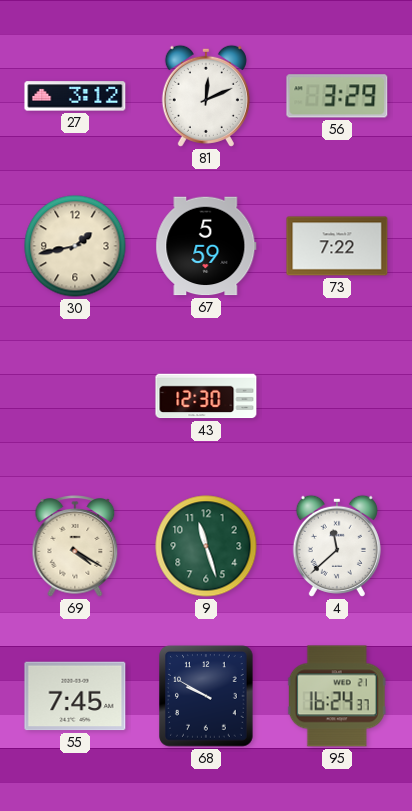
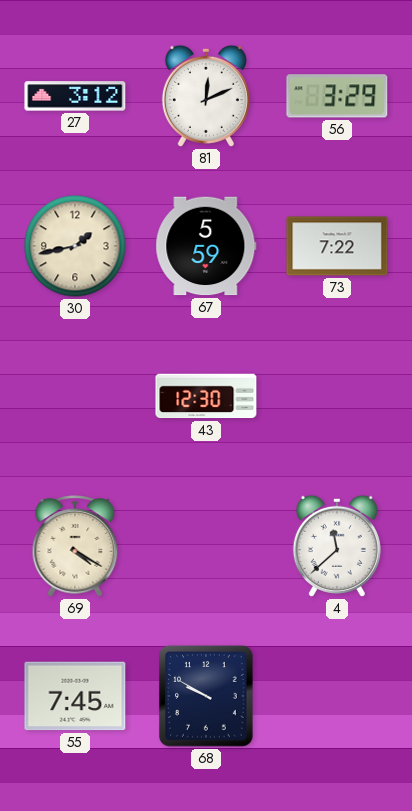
9: 11:27 -> none
95: 16:24 -> none
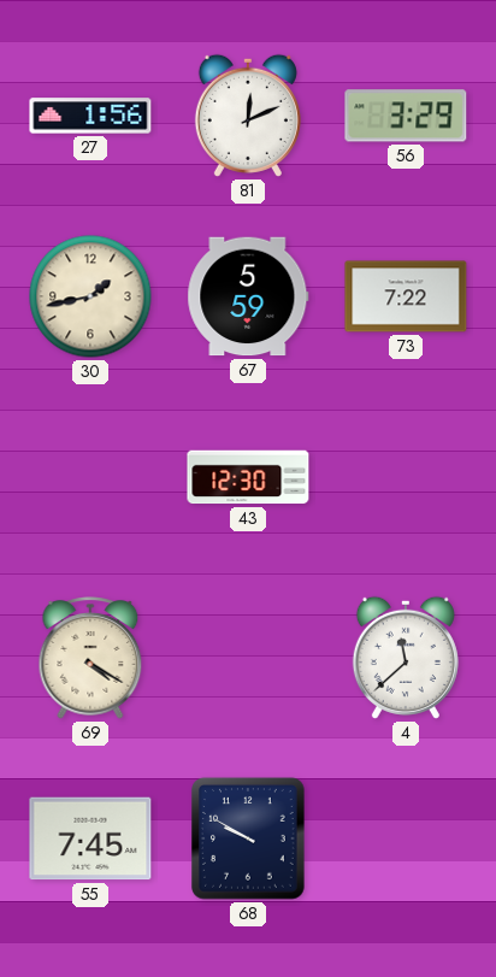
27: 3:12 -> 1:56
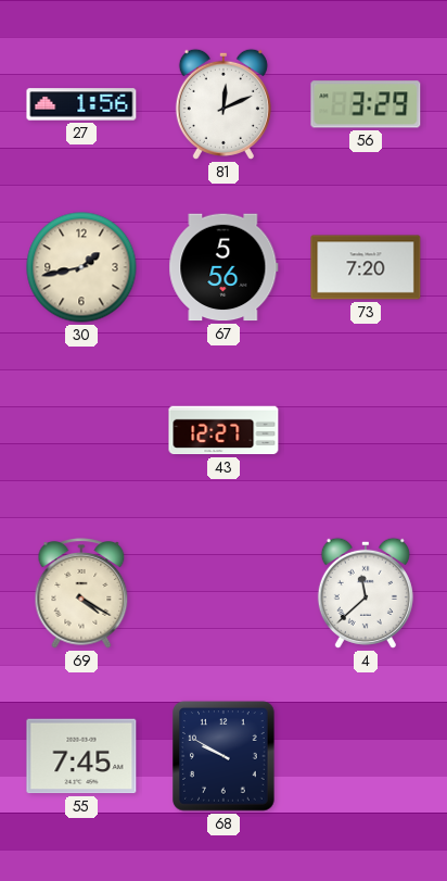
67: 5:59 -> 5:56
73: 7:22 -> 7:20
43: 12:30 -> 12:27
